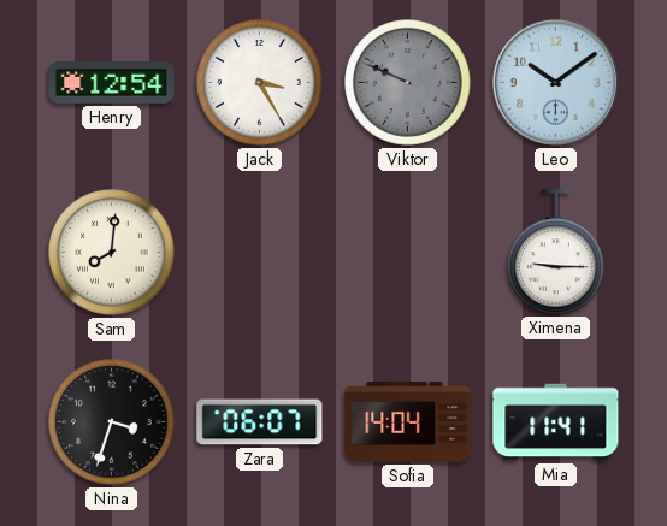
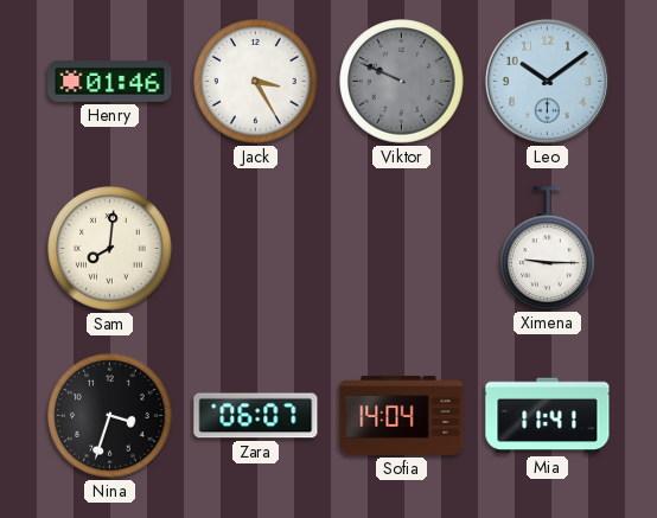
Henry: 12:54 -> 01:46
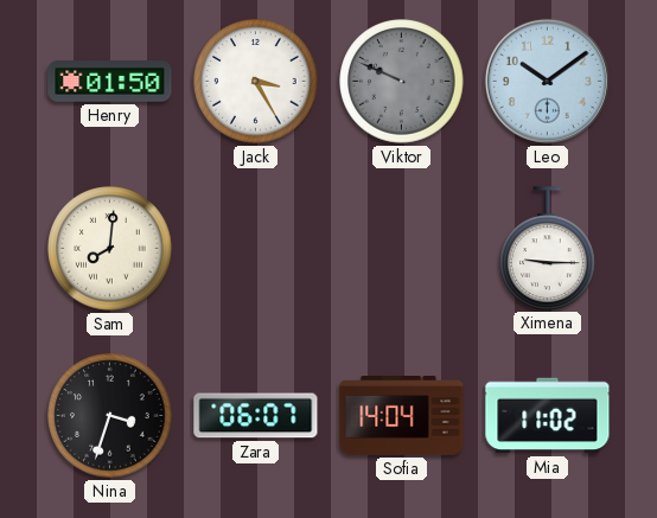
Henry: 01:46 -> 01:50
Mia: 11:41 -> 11:02
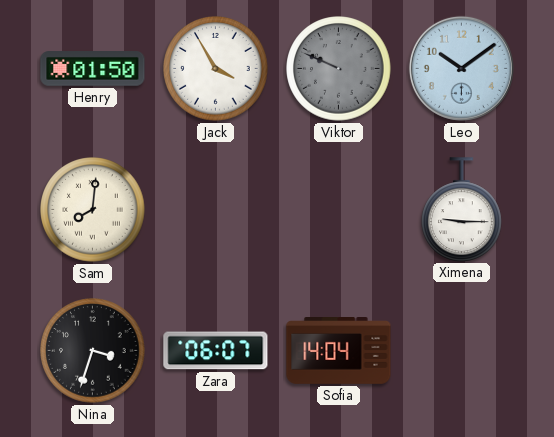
Jack: 3:25 -> 3:55
Mia: 11:02 -> none
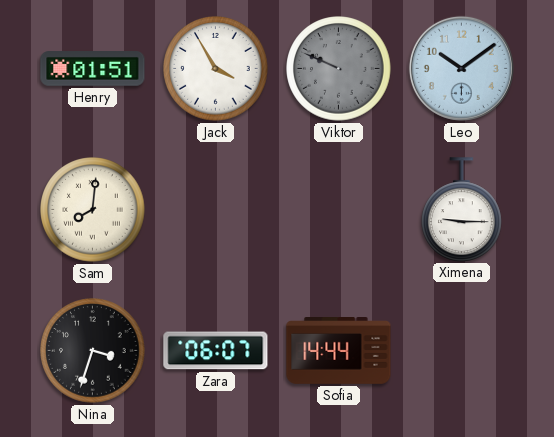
Henry: 01:50 -> 01:51
Sofia: 14:04 -> 14:44
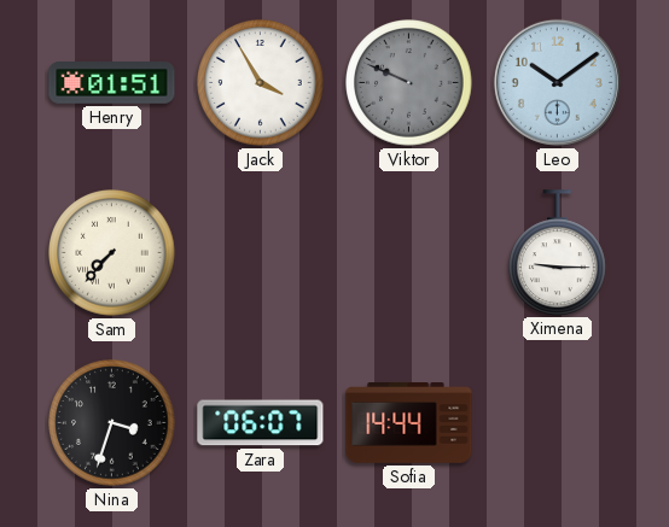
Sam: 8:01 -> 7:37
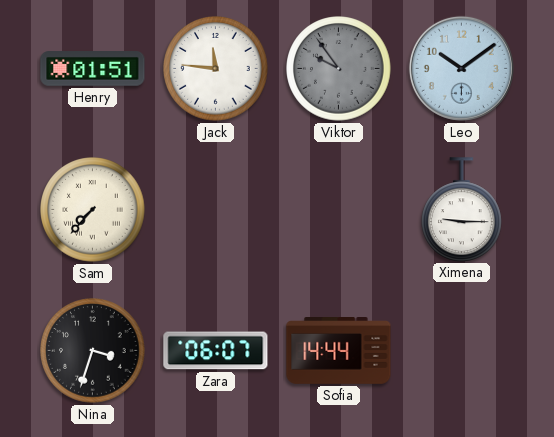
Jack: 3:55 -> 11:46
Viktor: 9:49 -> 9:54
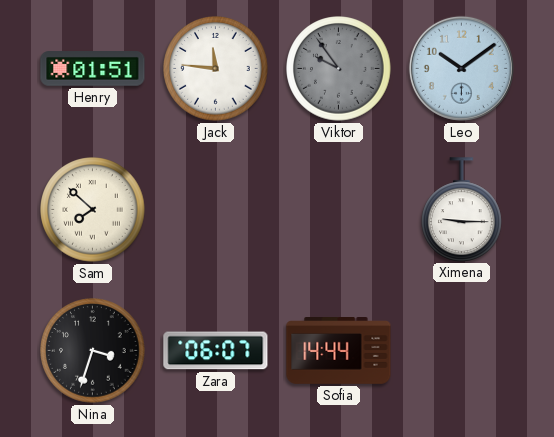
Sam: 7:37 -> 7:52
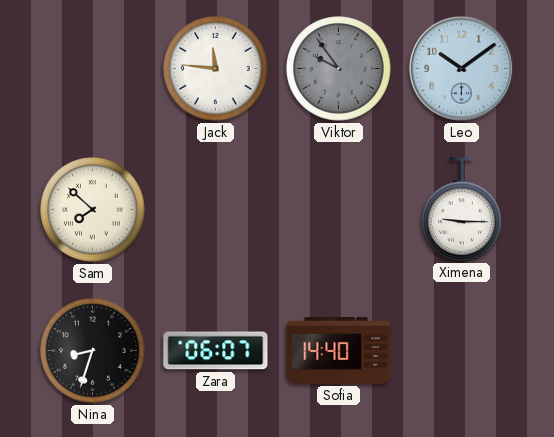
Henry: 01:51 -> none
Nina: 3:33 -> 8:33
Sofia: 14:44 -> 14:40
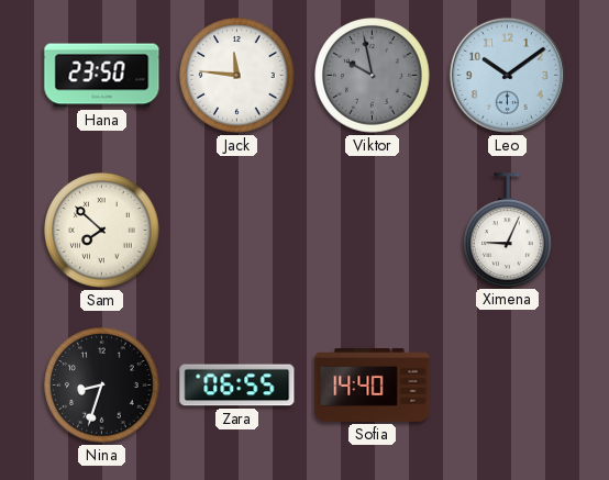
Hana: none -> 23:50
Viktor: 9:54 -> 9:58
Ximena: 9:15 -> 9:04
Zara: 06:07 -> 06:55
